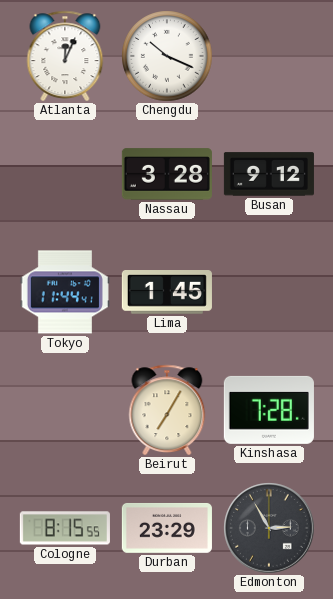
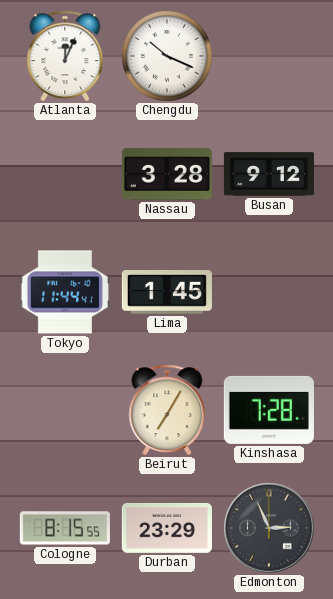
Edmonton: 2:55 -> 2:56
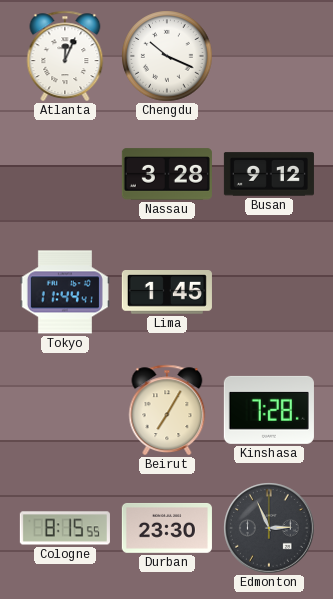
Durban: 23:29 -> 23:30
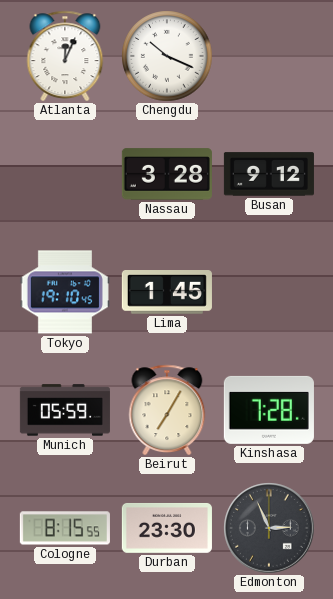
Tokyo: 11:44 -> 19:10
Munich: none -> 05:59
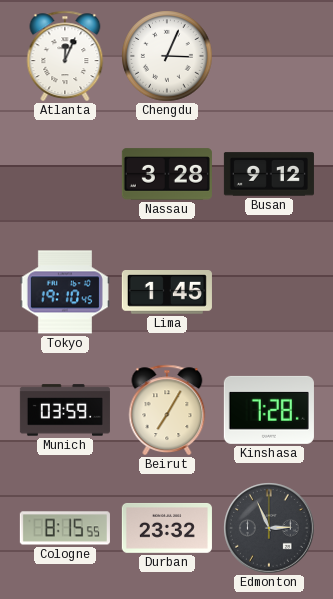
Chengdu: 10:19 -> 3:04
Munich: 05:59 -> 03:59
Durban: 23:30 -> 23:32
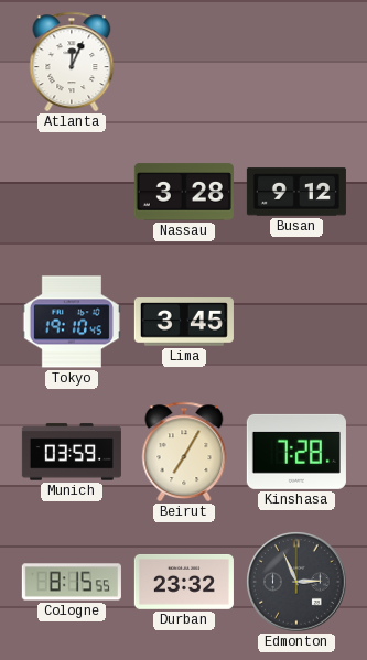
Chengdu: 3:04 -> none
Lima: 1:45 -> 3:45
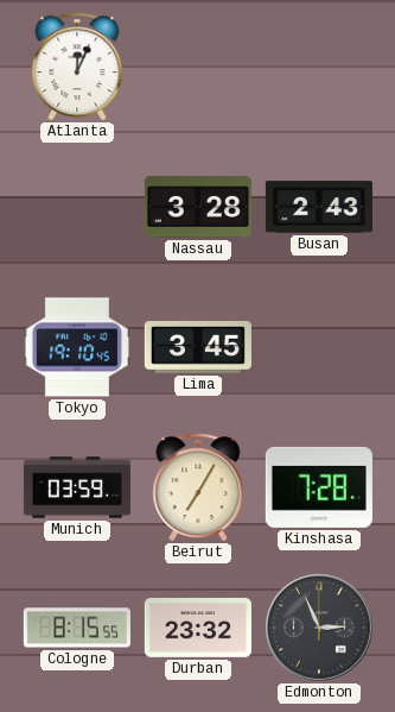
Busan: 9:12 -> 2:43
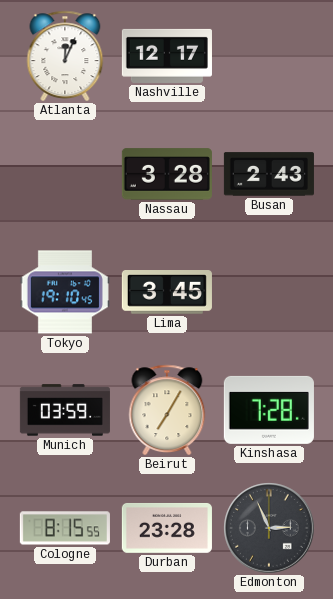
Nashville: none -> 12:17
Durban: 23:32 -> 23:28
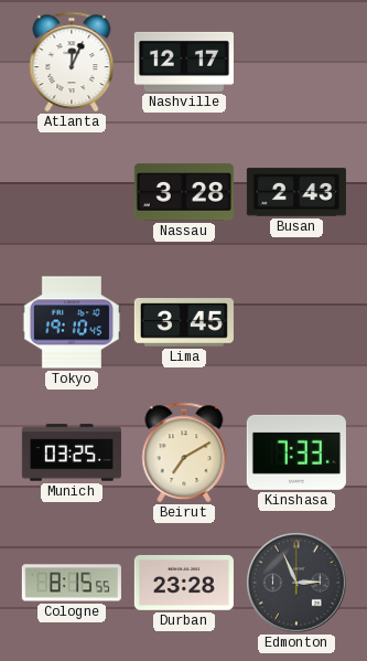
Munich: 03:59 -> 03:25
Beirut: 7:05 -> 7:10
Kinshasa: 7:28 -> 7:33
